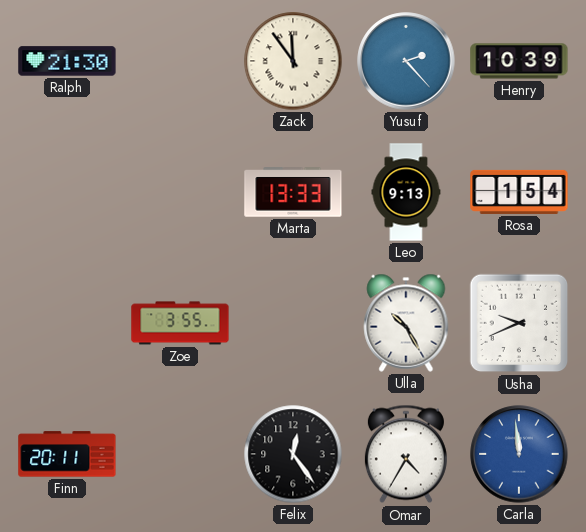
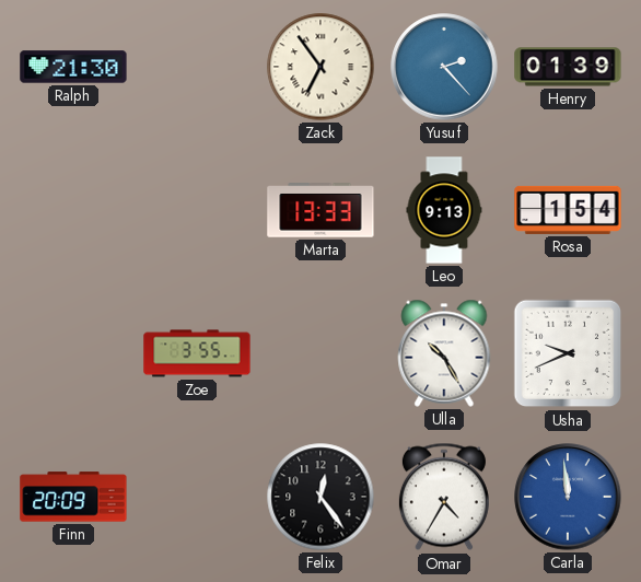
Zack: 11:54 -> 6:54
Henry: 10:39 -> 01:39
Finn: 20:11 -> 20:09
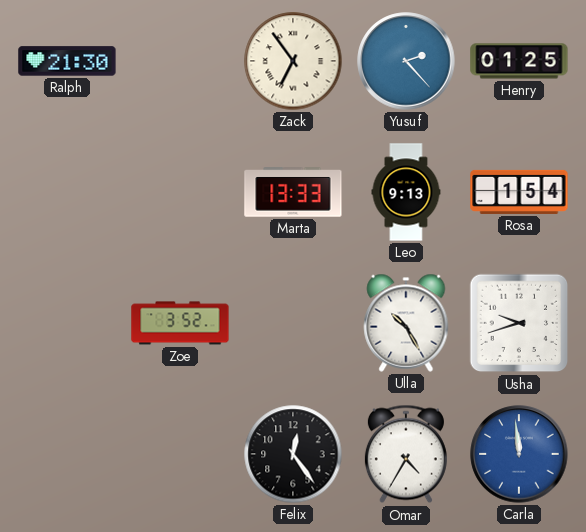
Henry: 01:39 -> 01:25
Zoe: 3:55 -> 3:52
Usha: 9:41 -> 9:42
Finn: 20:09 -> none
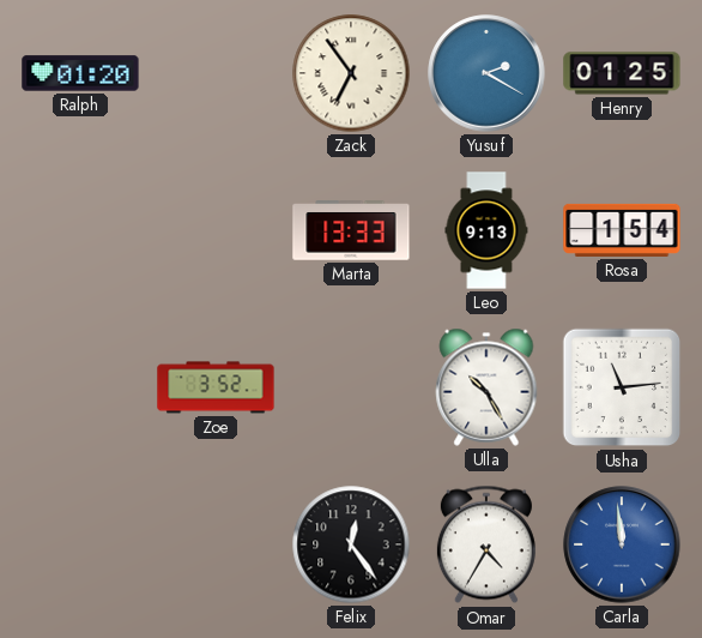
Ralph: 21:30 -> 01:20
Yusuf: 2:23 -> 2:20
Usha: 9:42 -> 11:14
